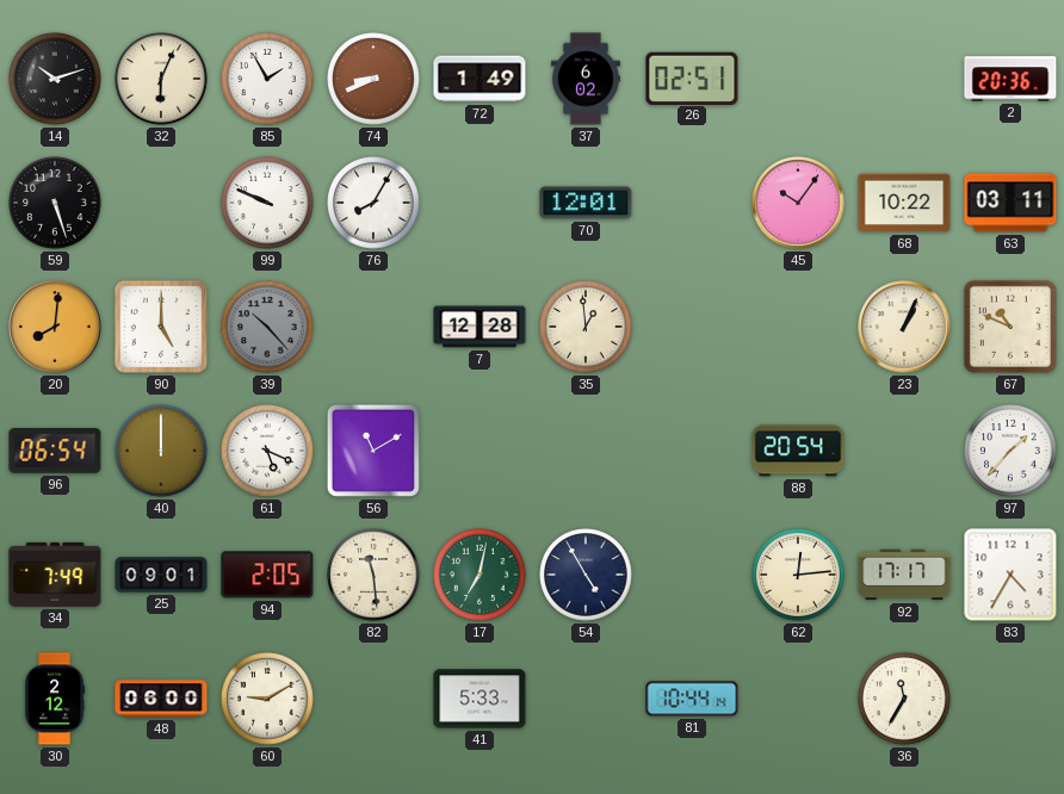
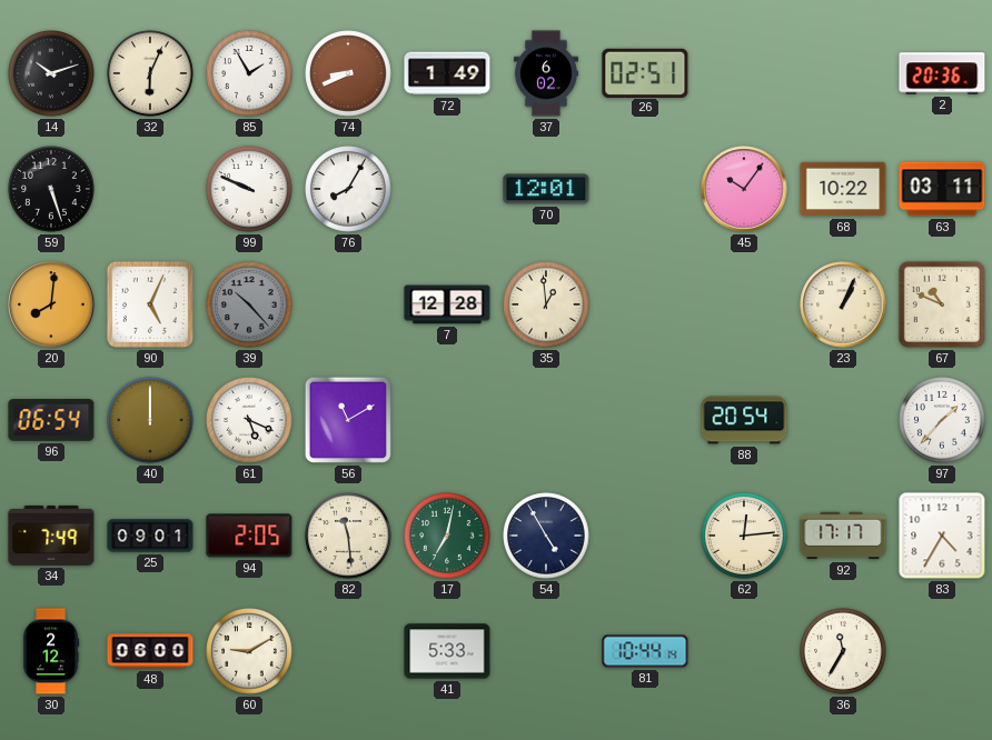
90: 5:00 -> 5:04
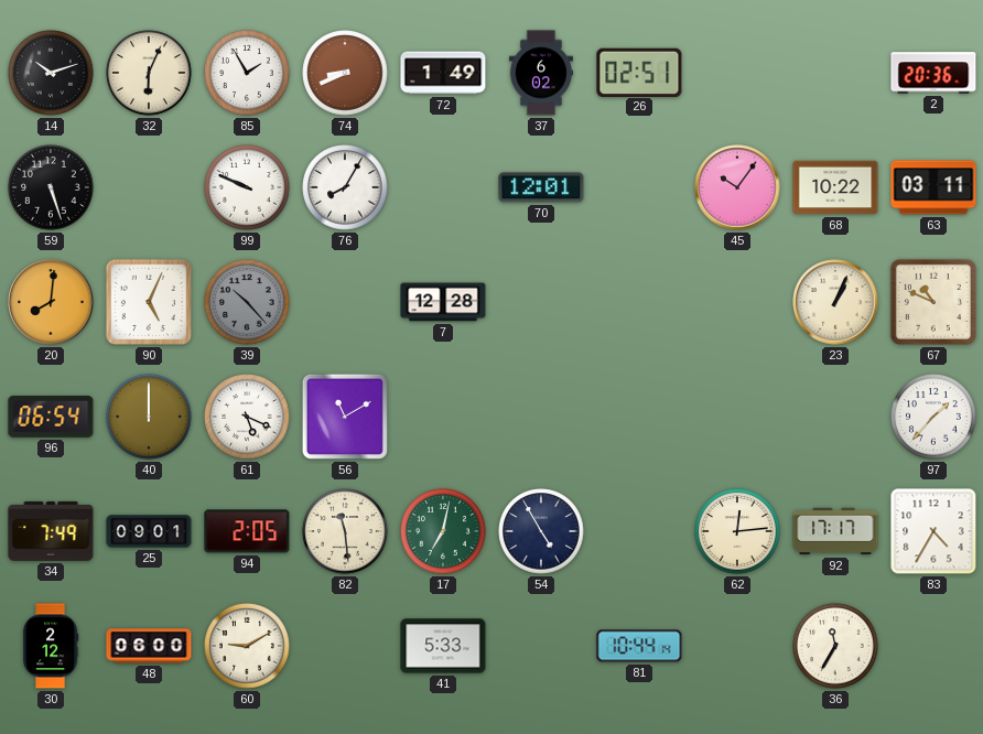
35: 12:59 -> none
88: 20:54 -> none
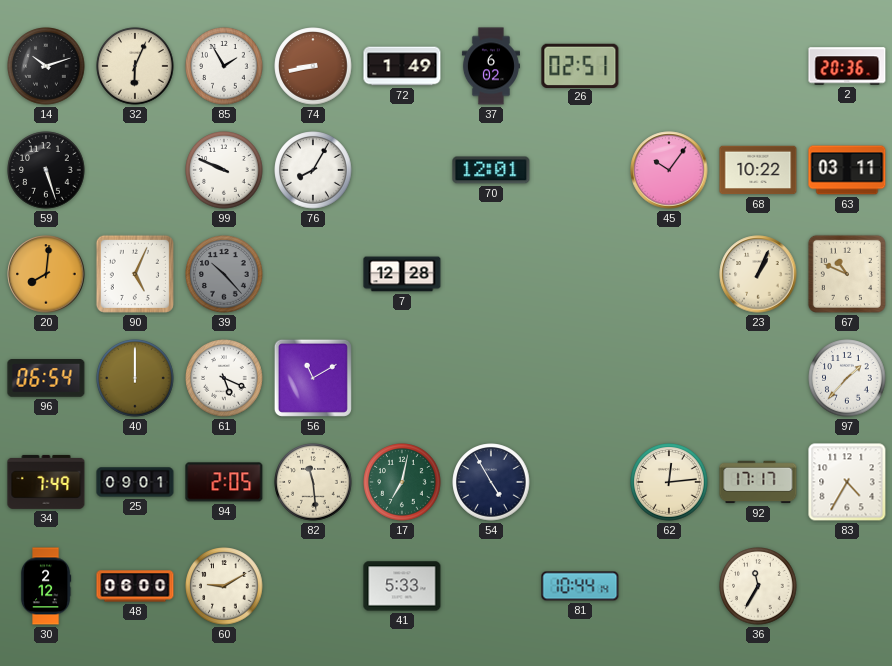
74: 8:41 -> 8:43
